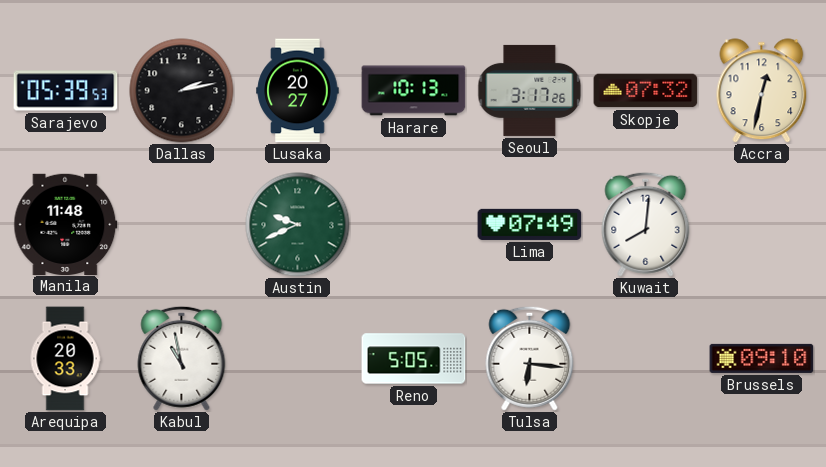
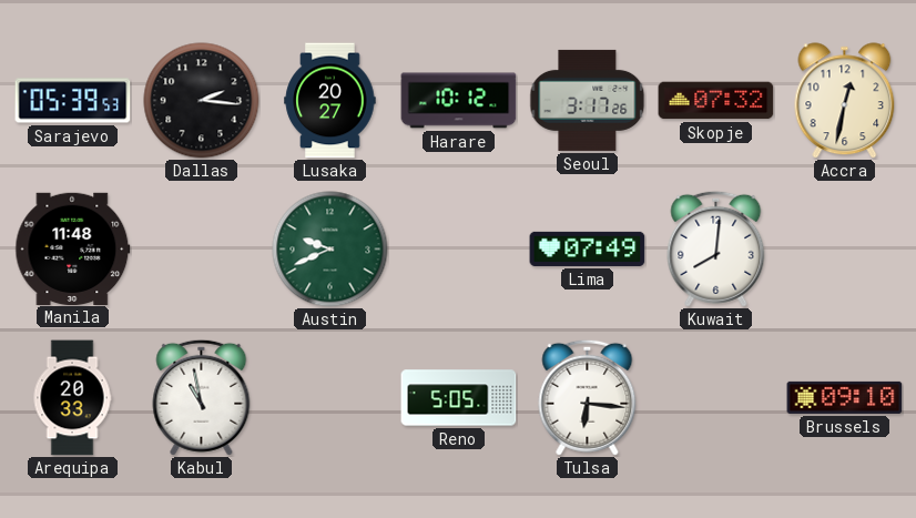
Dallas: 2:13 -> 2:16
Harare: 10:13 -> 10:12
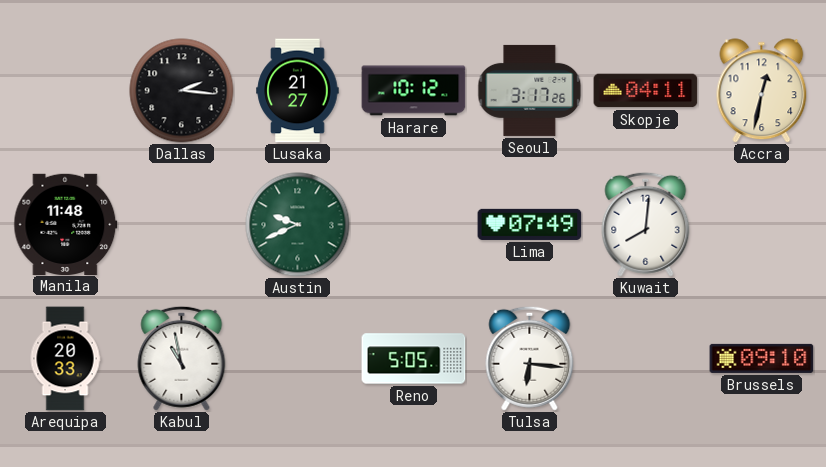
Sarajevo: 05:39 -> none
Lusaka: 20:27 -> 21:27
Skopje: 07:32 -> 04:11
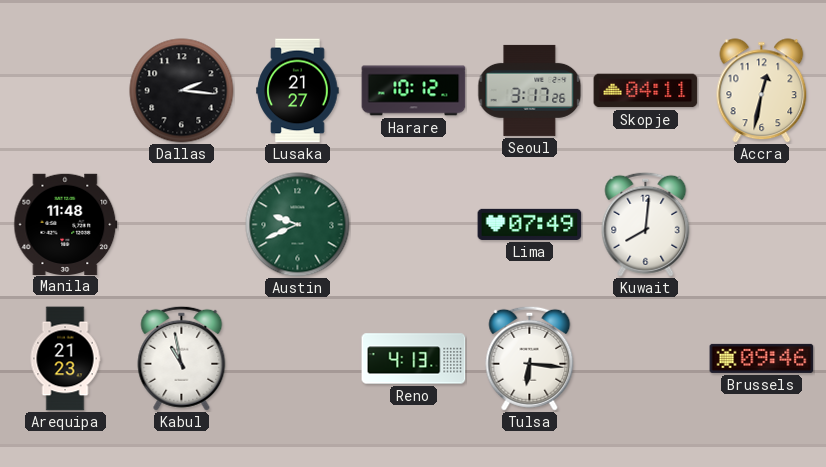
Arequipa: 20:33 -> 21:23
Reno: 5:05 -> 4:13
Brussels: 09:10 -> 09:46
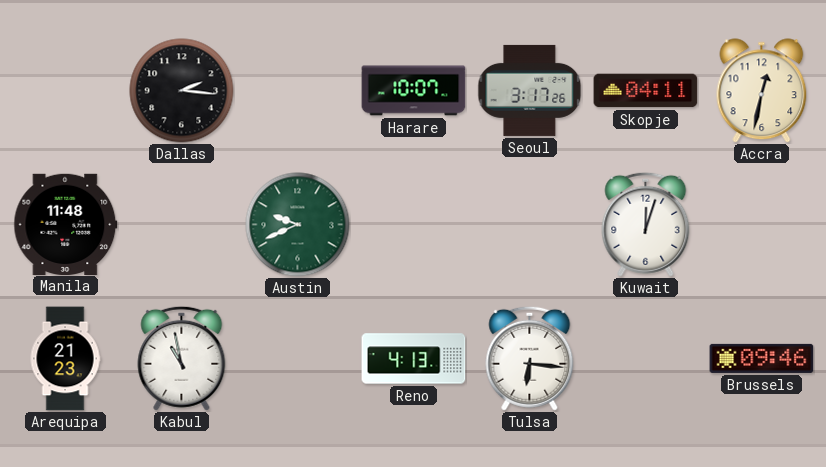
Lusaka: 21:27 -> none
Harare: 10:12 -> 10:07
Lima: 07:49 -> none
Kuwait: 8:01 -> 12:03
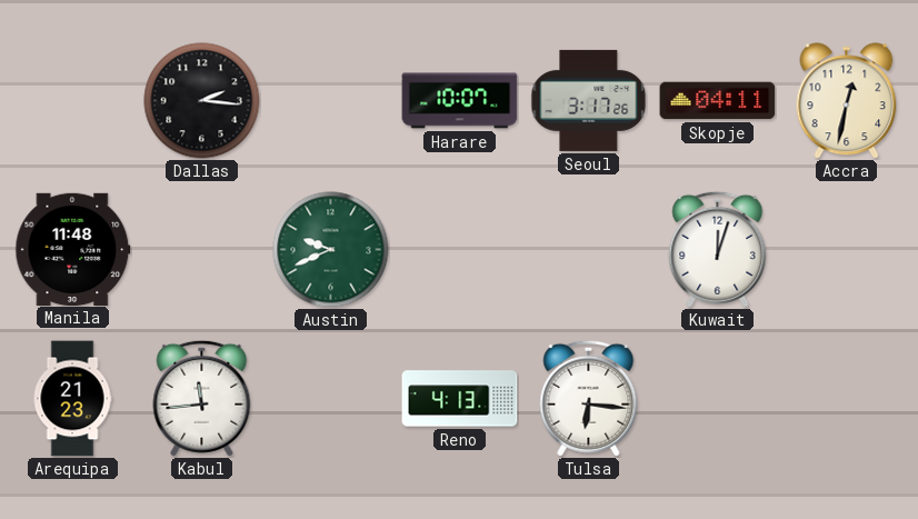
Kabul: 10:58 -> 11:44
Brussels: 09:46 -> none
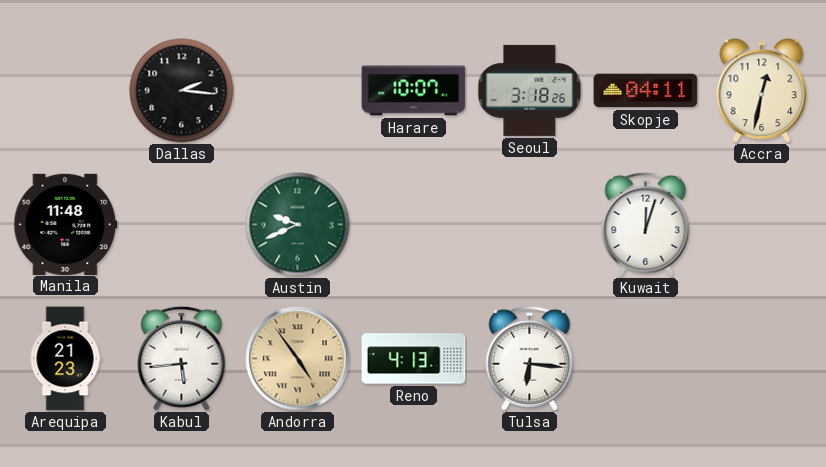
Seoul: 3:17 -> 3:18
Kabul: 11:44 -> 5:44
Andorra: none -> 4:54
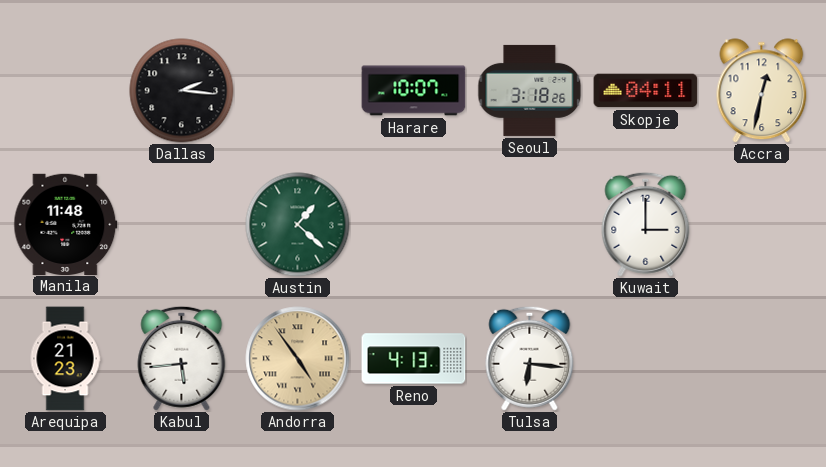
Austin: 9:41 -> 1:22
Kuwait: 12:03 -> 3:00
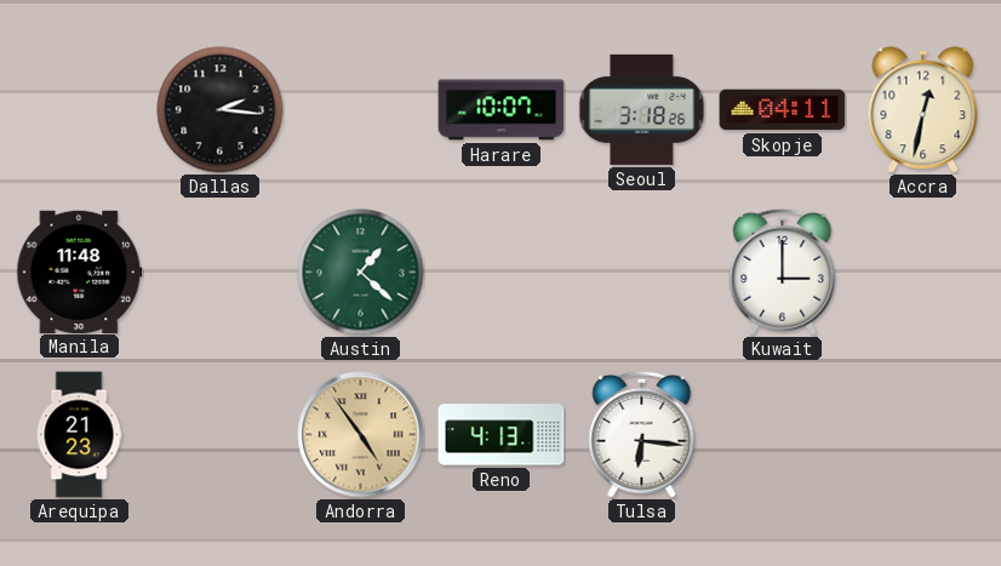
Kabul: 5:44 -> none
